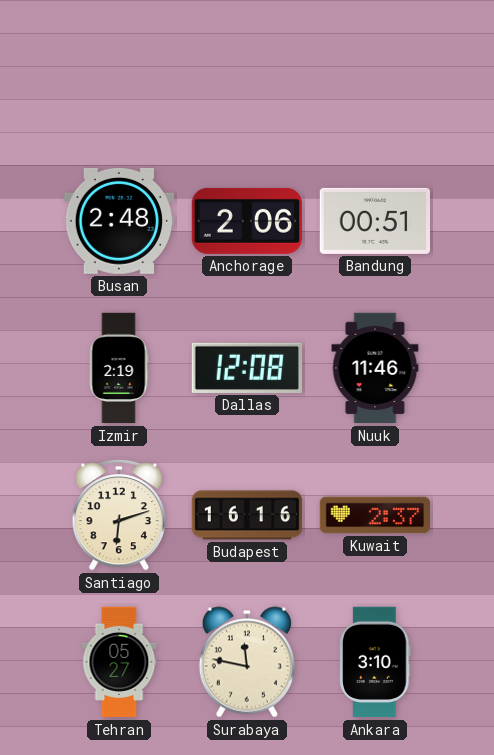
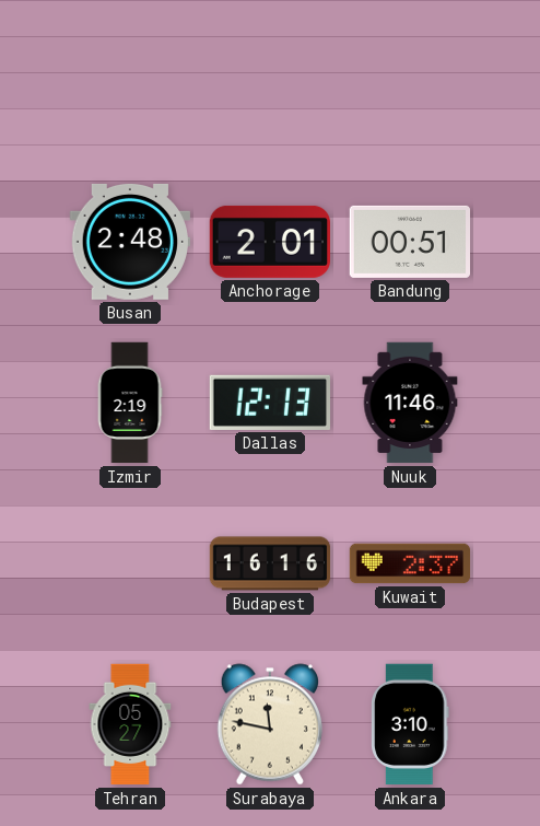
Anchorage: 2:06 -> 2:01
Dallas: 12:08 -> 12:13
Santiago: 6:12 -> none
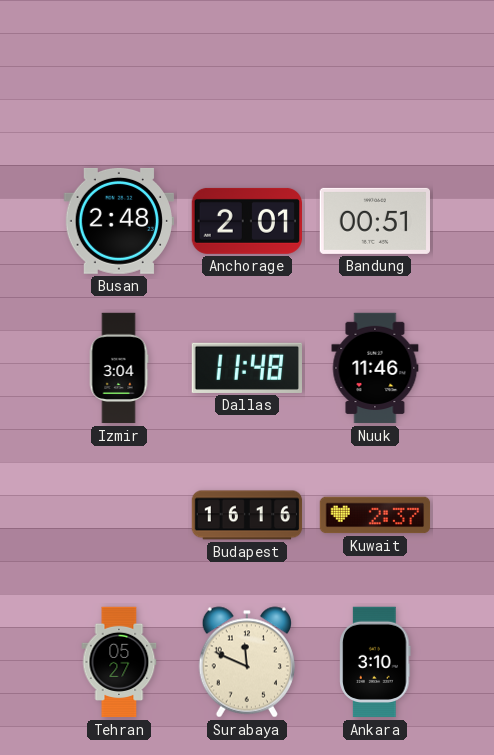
Izmir: 2:19 -> 3:04
Dallas: 12:13 -> 11:48
Surabaya: 11:47 -> 11:49
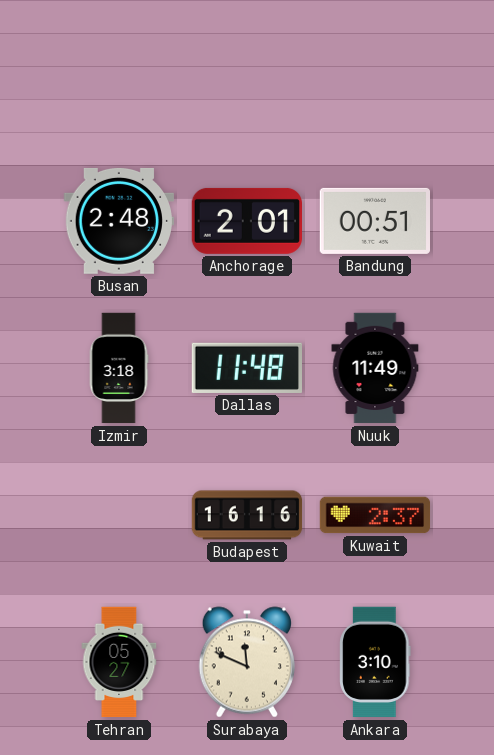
Izmir: 3:04 -> 3:18
Nuuk: 11:46 -> 11:49
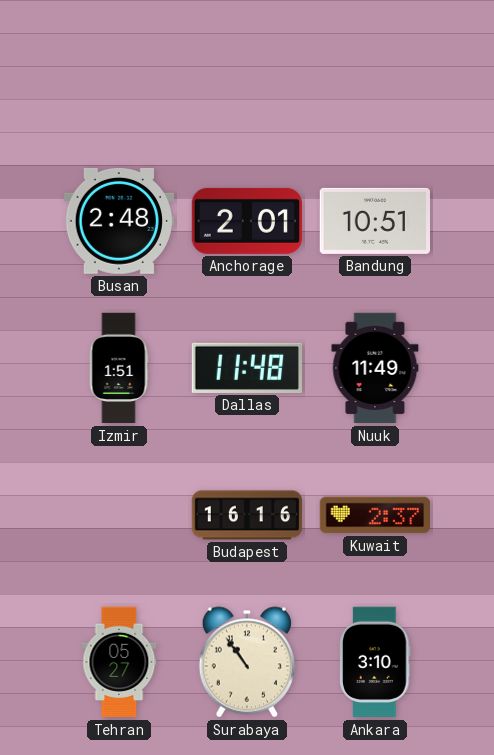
Bandung: 00:51 -> 10:51
Izmir: 3:18 -> 1:51
Surabaya: 11:49 -> 10:54
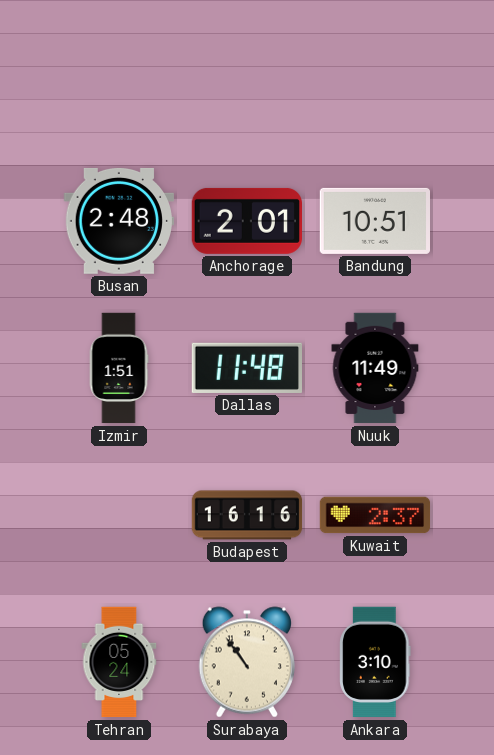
Tehran: 05:27 -> 05:24
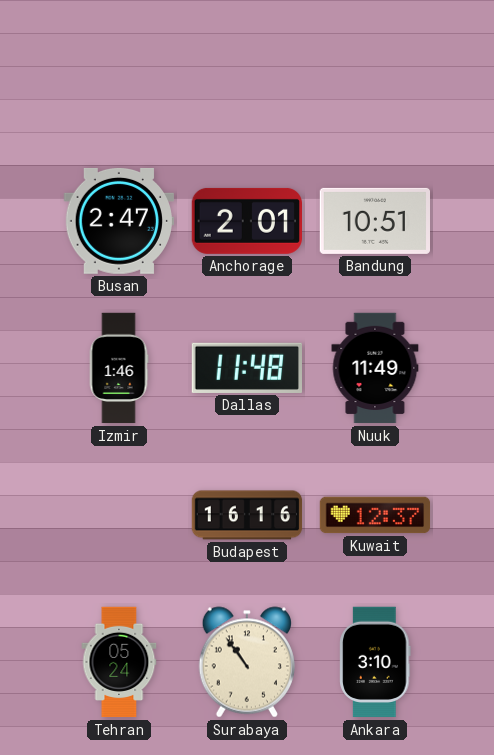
Busan: 2:48 -> 2:47
Izmir: 1:51 -> 1:46
Kuwait: 2:37 -> 12:37
